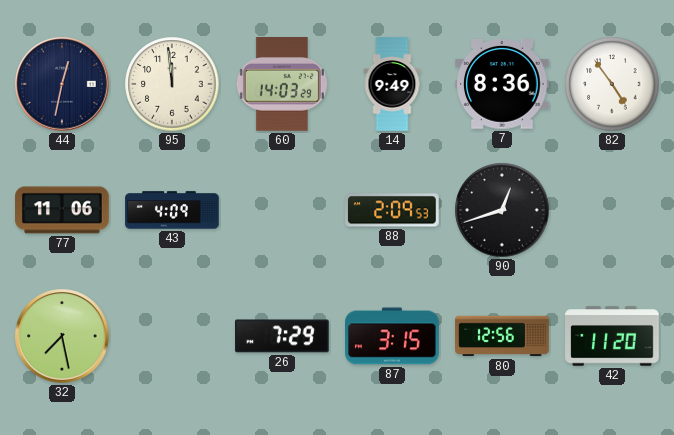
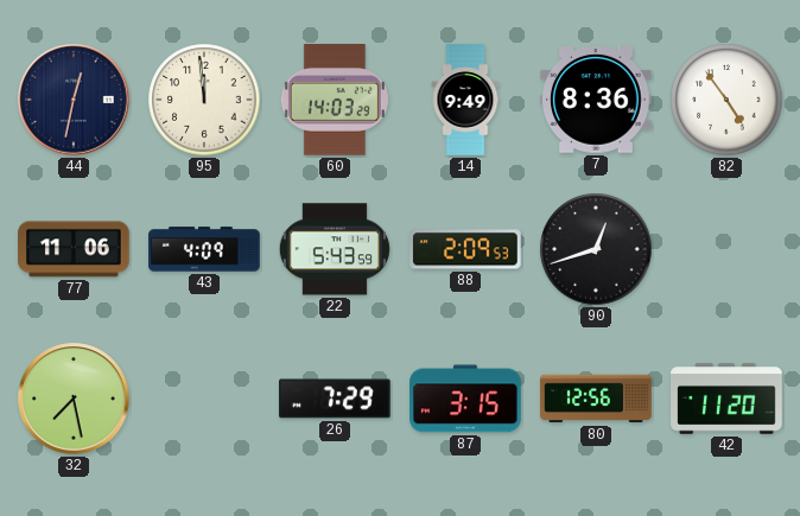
22: none -> 5:43
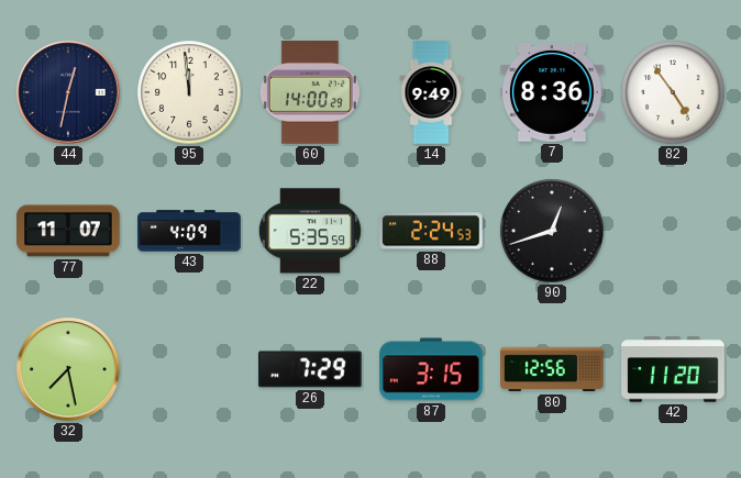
60: 14:03 -> 14:00
77: 11:06 -> 11:07
22: 5:43 -> 5:35
88: 2:09 -> 2:24
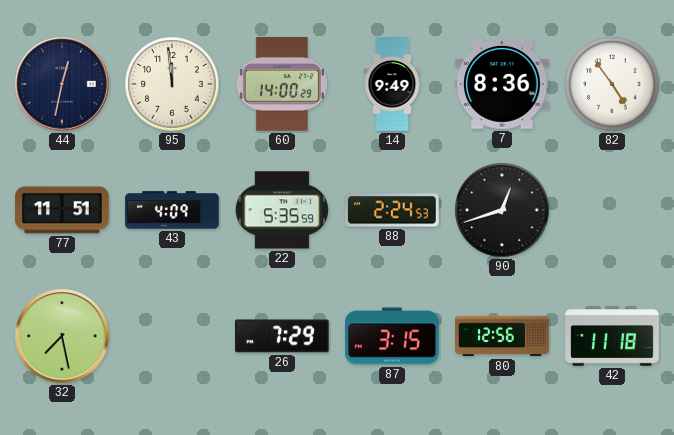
77: 11:07 -> 11:51
42: 11:20 -> 11:18
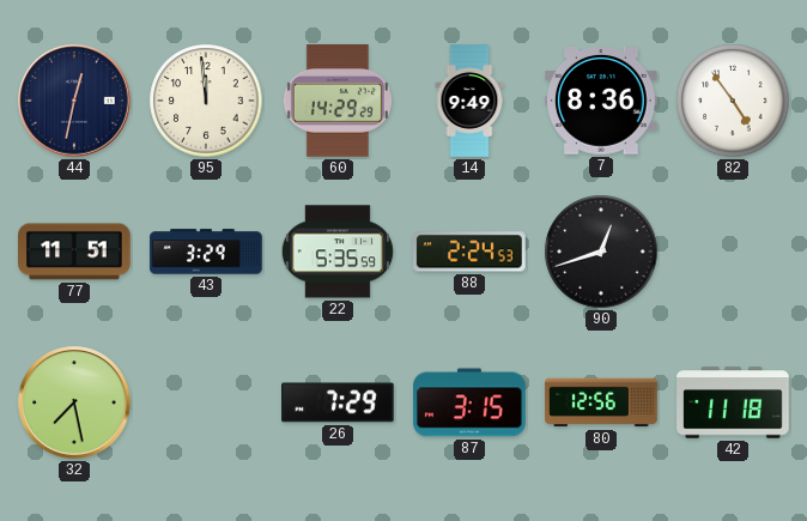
60: 14:00 -> 14:29
43: 4:09 -> 3:29
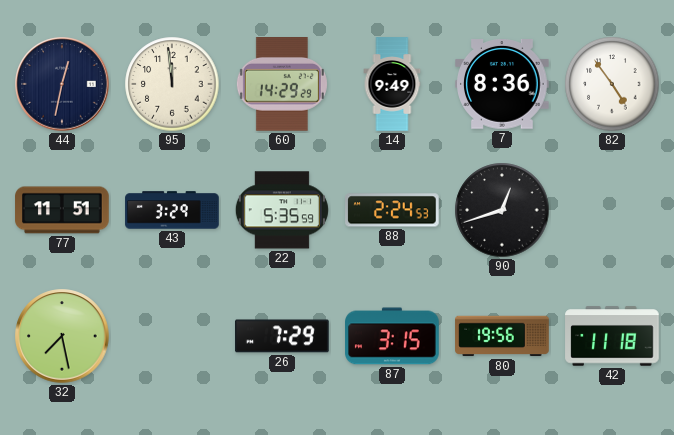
80: 12:56 -> 19:56
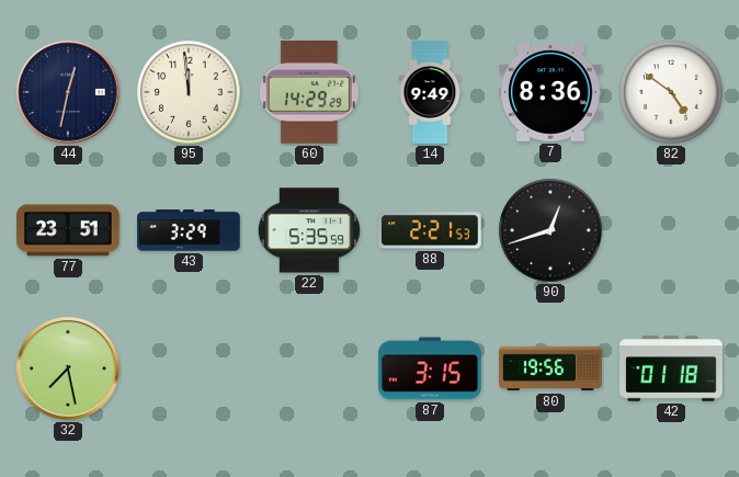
82: 4:54 -> 4:51
77: 11:51 -> 23:51
88: 2:24 -> 2:21
26: 7:29 -> none
42: 11:18 -> 01:18
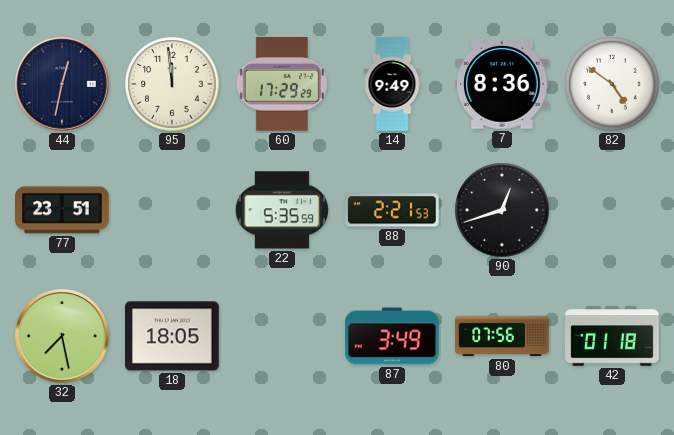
60: 14:29 -> 17:29
43: 3:29 -> none
18: none -> 18:05
87: 3:15 -> 3:49
80: 19:56 -> 07:56
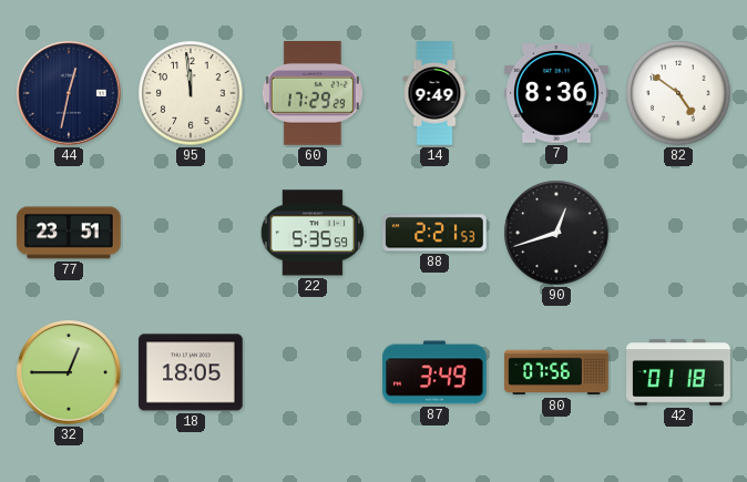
32: 7:28 -> 12:45
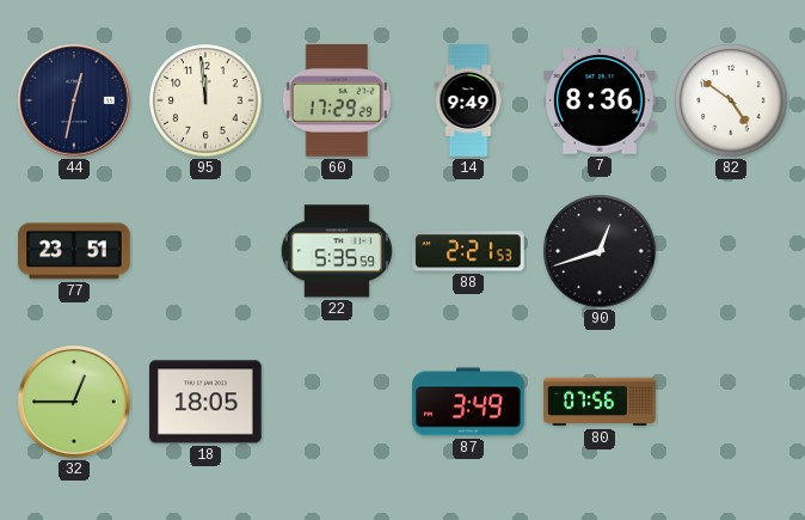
42: 01:18 -> none
